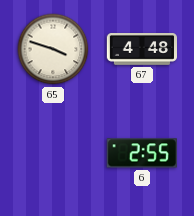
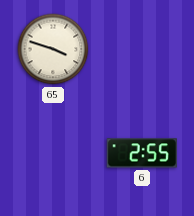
67: 4:48 -> none
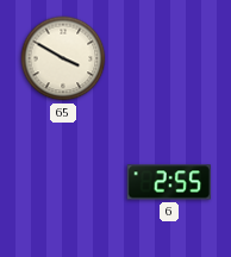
65: 3:48 -> 3:50
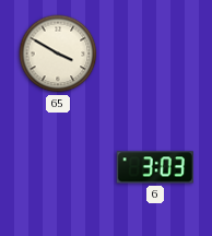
6: 2:55 -> 3:03
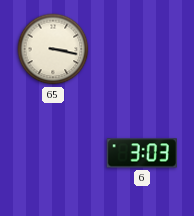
65: 3:50 -> 3:17
